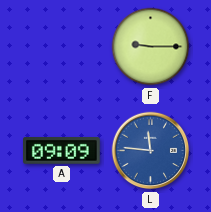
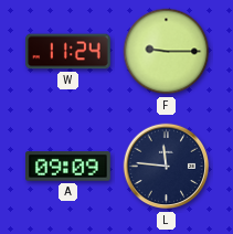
W: none -> 11:24
L dial: blue -> navy
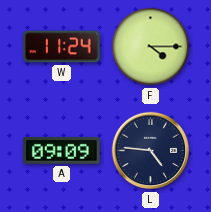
F: 9:15 -> 4:15
L: 11:46 -> 4:46
